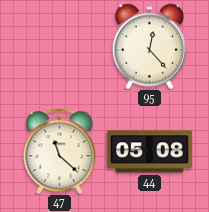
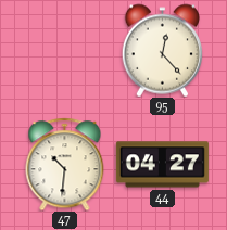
47: 11:22 -> 10:31
44: 05:08 -> 04:27
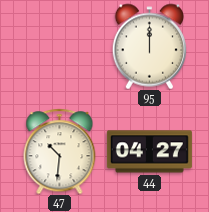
95: 12:23 -> 12:00
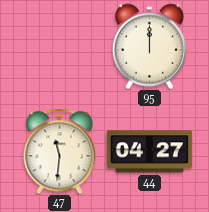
47: 10:31 -> 11:31
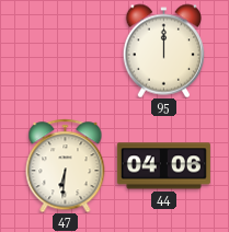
47: 11:31 -> 6:31
44: 04:27 -> 04:06
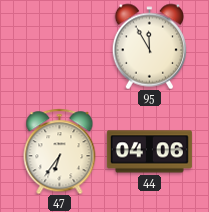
95: 12:00 -> 11:55
47: 6:31 -> 6:36
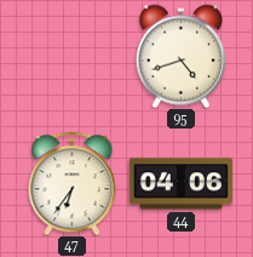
95: 11:55 -> 4:42
